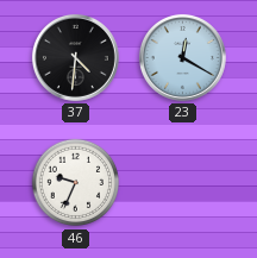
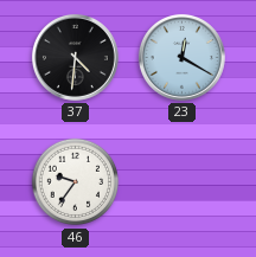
46: 9:34 -> 9:36
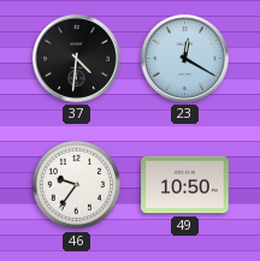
49: none -> 10:50
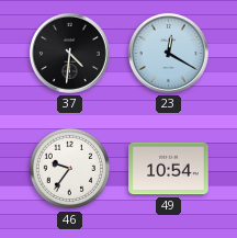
49: 10:50 -> 10:54
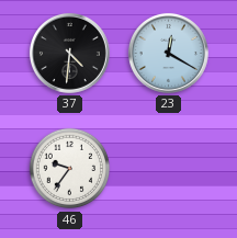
49: 10:54 -> none
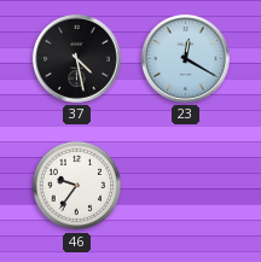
37: 4:31 -> 4:28
